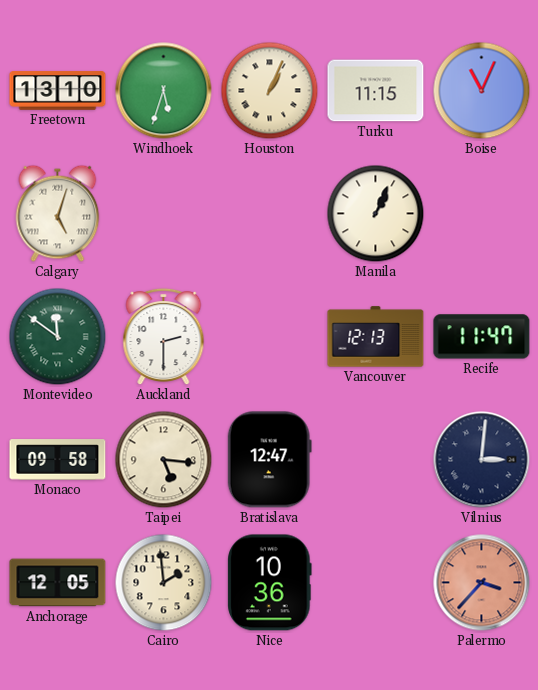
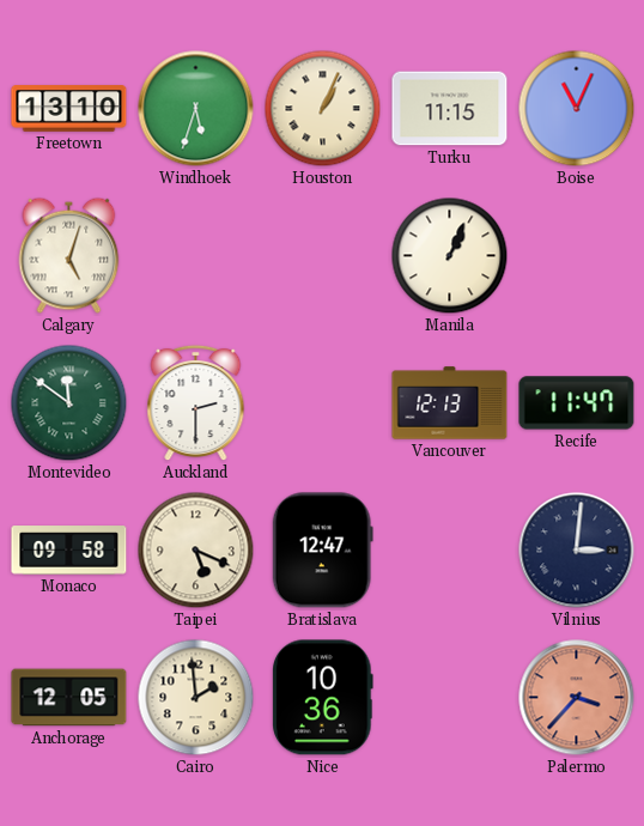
Taipei: 5:16 -> 5:19
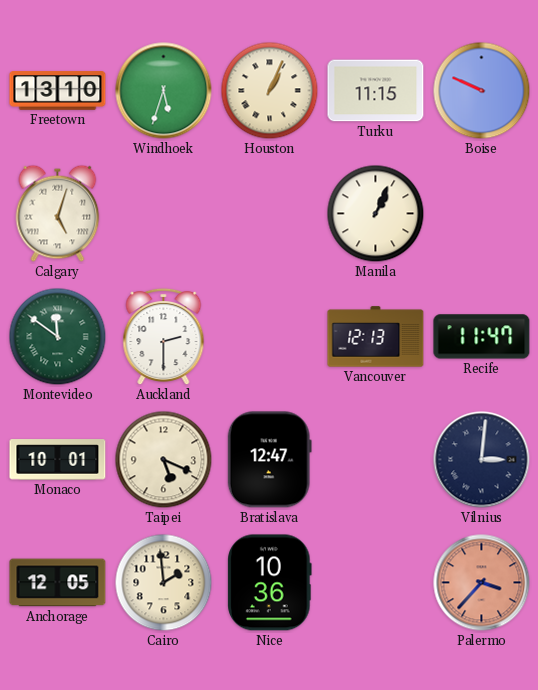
Boise: 11:04 -> 9:49
Monaco: 09:58 -> 10:01
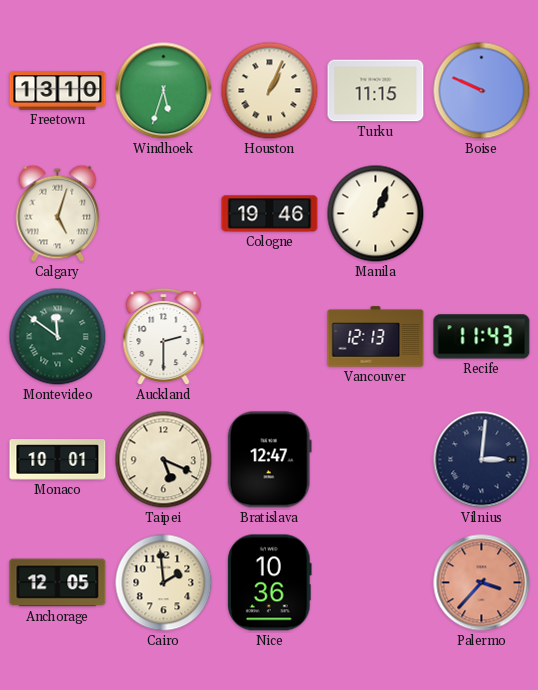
Cologne: none -> 19:46
Recife: 11:47 -> 11:43
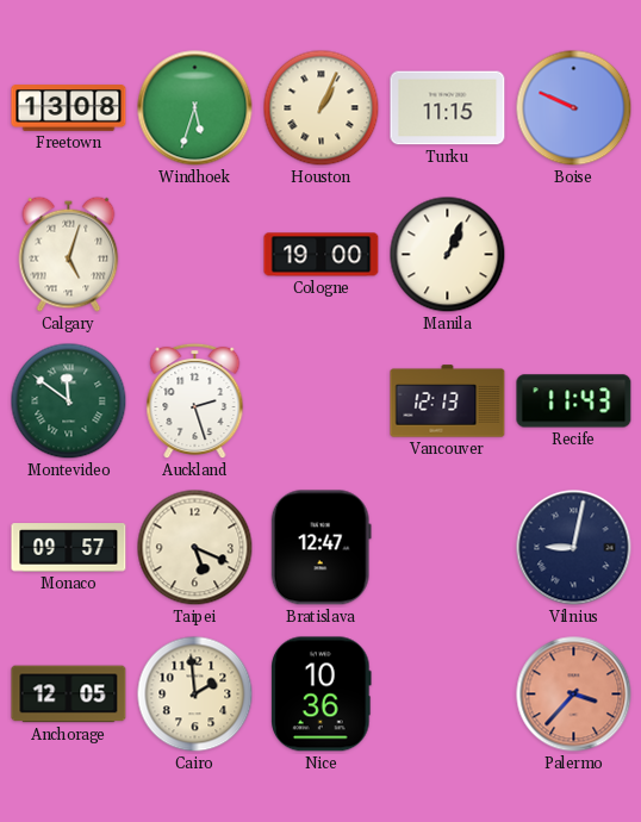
Freetown: 13:10 -> 13:08
Cologne: 19:46 -> 19:00
Auckland: 2:30 -> 2:27
Monaco: 10:01 -> 09:57
Vilnius: 3:01 -> 9:02
